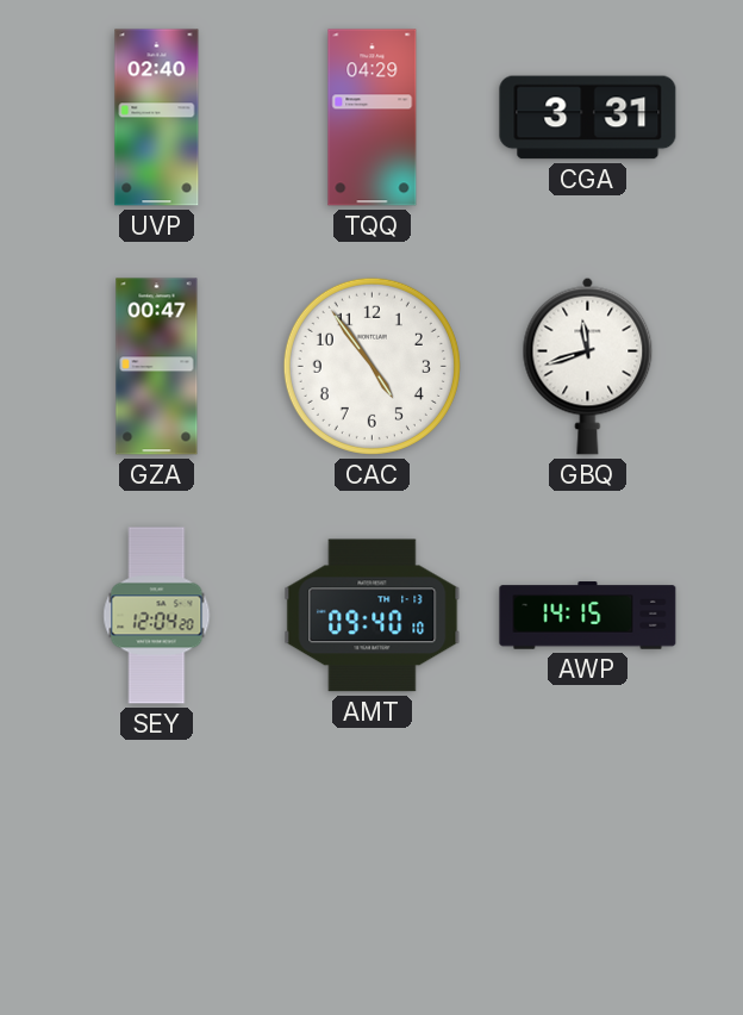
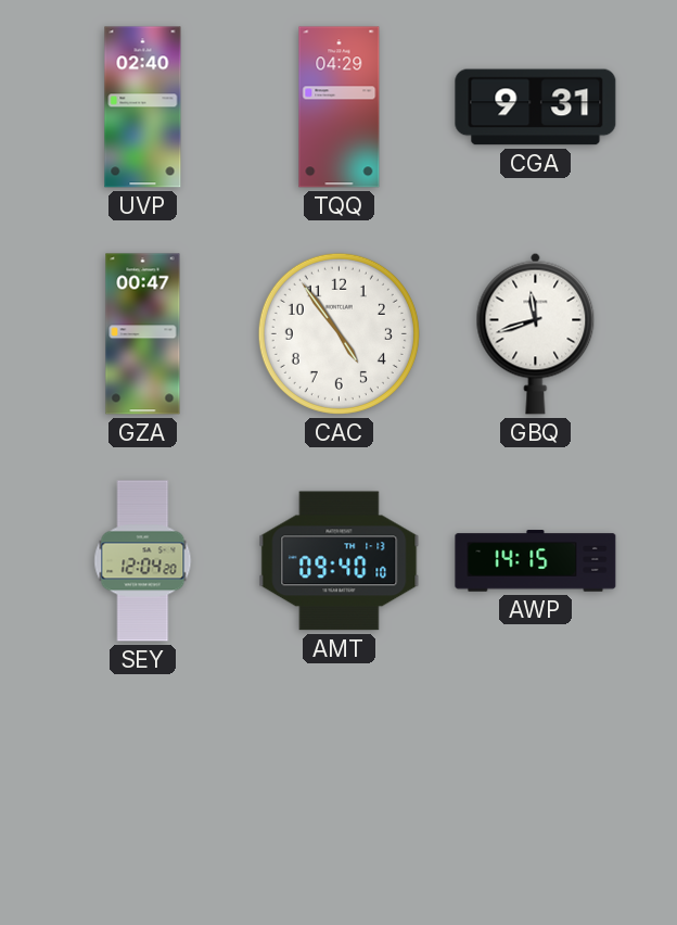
CGA: 3:31 -> 9:31
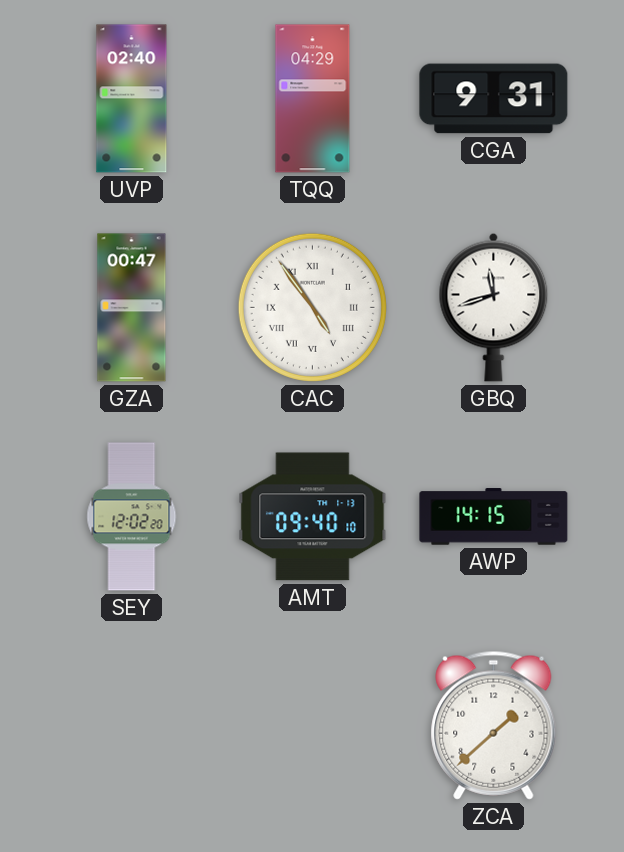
CAC numerals: Arabic -> Roman
SEY: 12:04 -> 12:02
ZCA: none -> 1:38
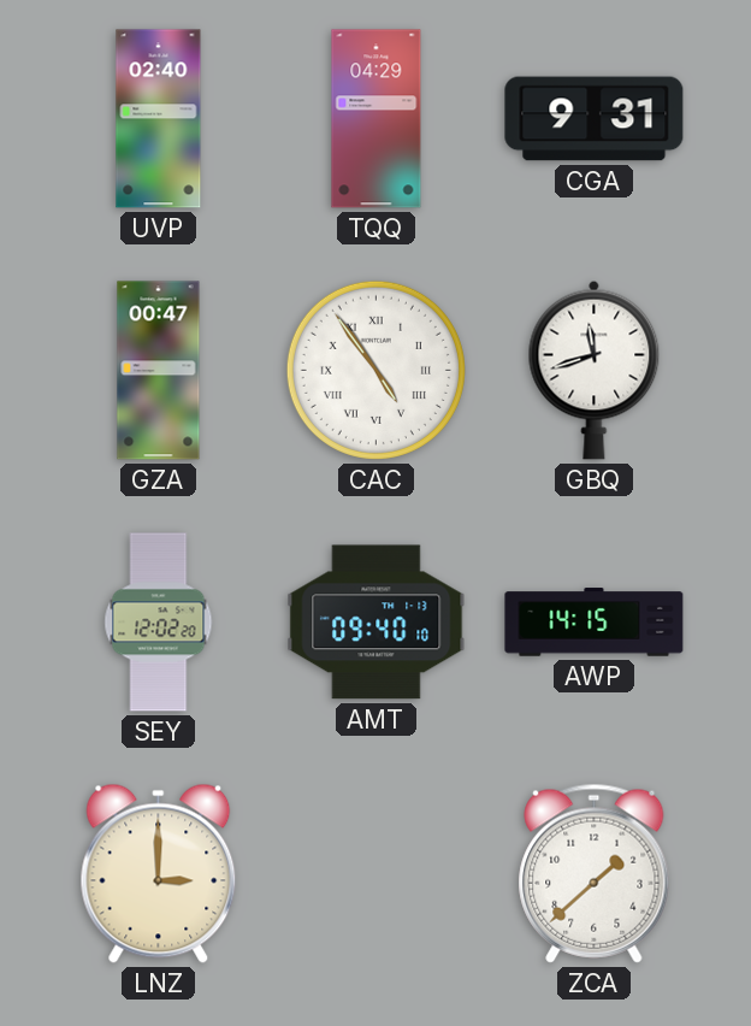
LNZ: none -> 3:00
